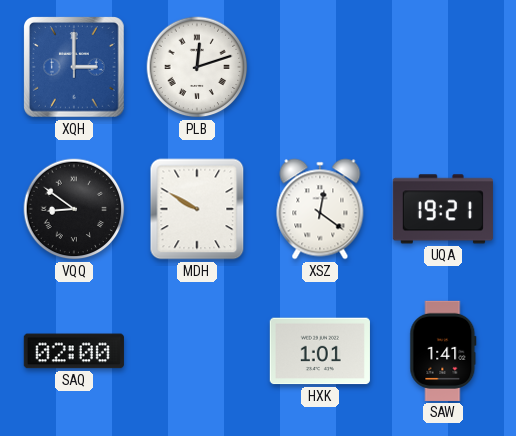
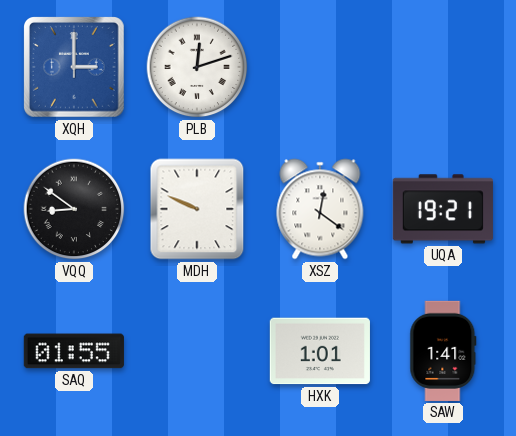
MDH: 9:50 -> 9:49
SAQ: 02:00 -> 01:55
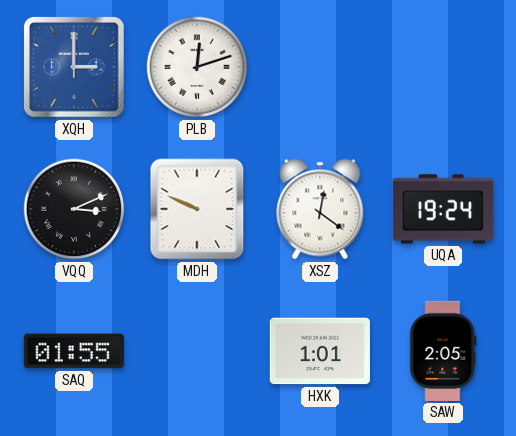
VQQ: 8:51 -> 3:11
UQA: 19:21 -> 19:24
SAW: 1:41 -> 2:05
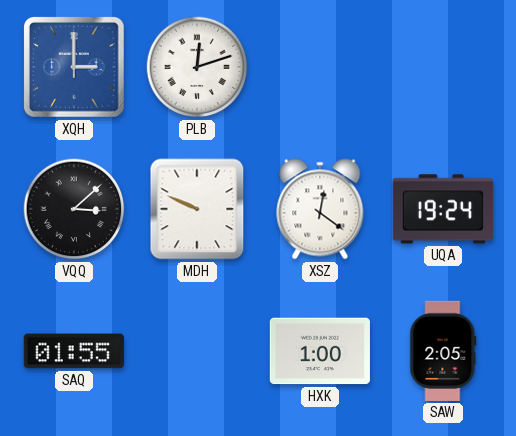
VQQ: 3:11 -> 3:08
HXK: 1:01 -> 1:00
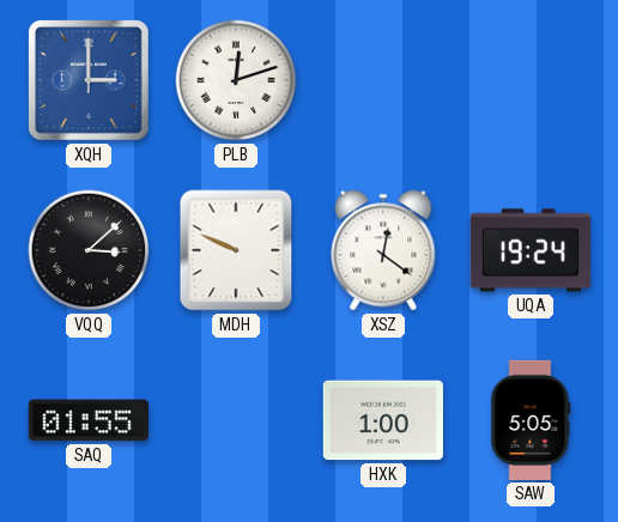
SAW: 2:05 -> 5:05
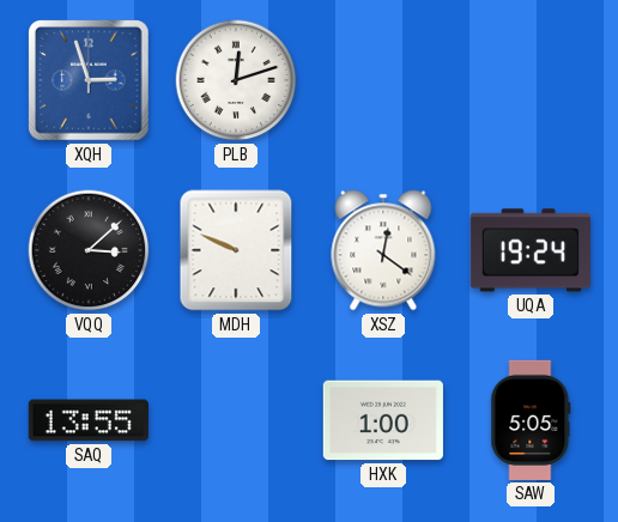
XQH: 3:00 -> 2:57
SAQ: 01:55 -> 13:55
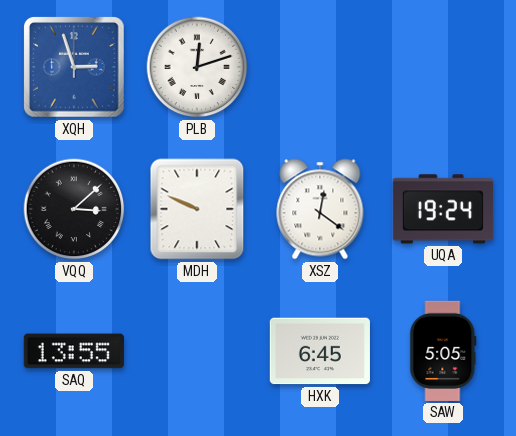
HXK: 1:00 -> 6:45
